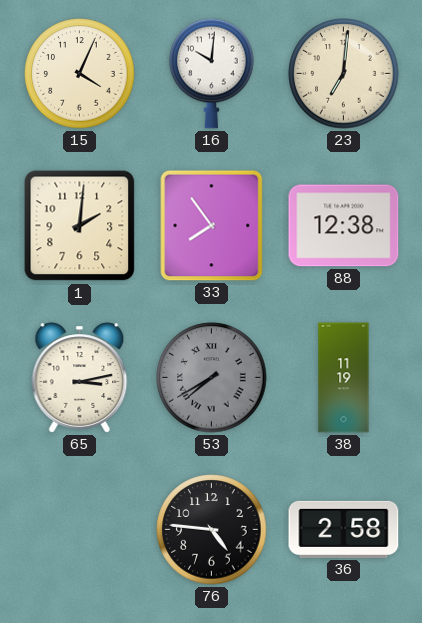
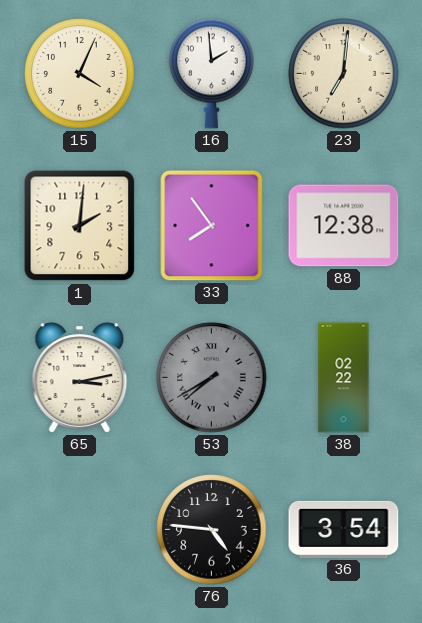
16: 10:01 -> 1:59
38: 11:19 -> 02:22
36: 2:58 -> 3:54
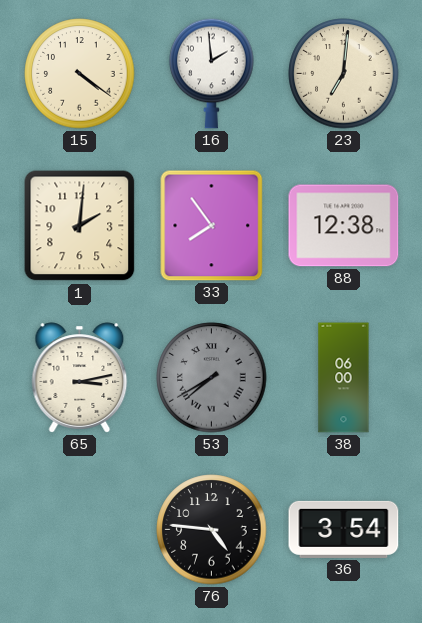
15: 4:04 -> 4:21
38: 02:22 -> 06:00
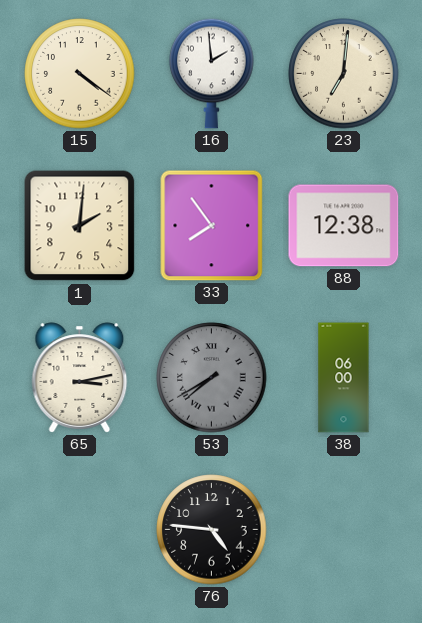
36: 3:54 -> none
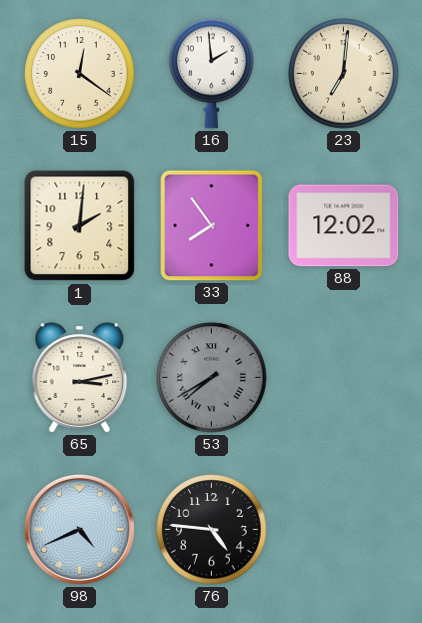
15: 4:21 -> 12:21
88: 12:38 -> 12:02
38: 06:00 -> none
98: none -> 4:41
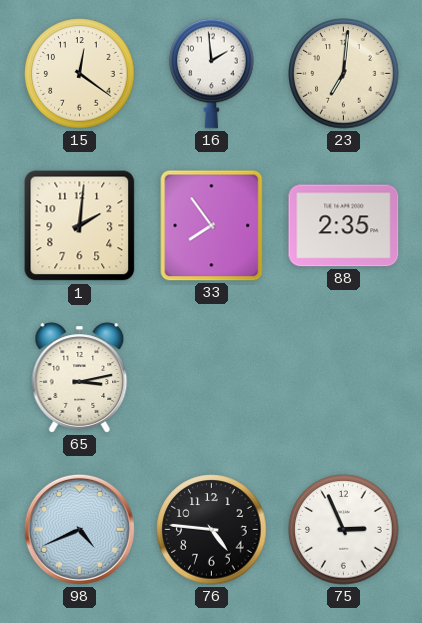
88: 12:02 -> 2:35
53: 7:40 -> none
75: none -> 2:56
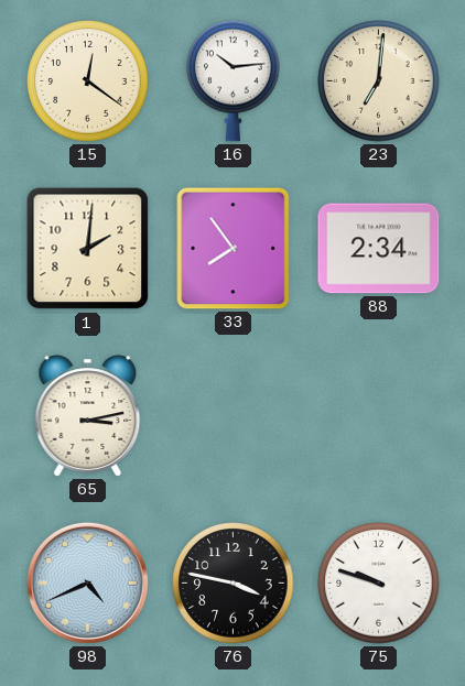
16: 1:59 -> 10:14
88: 2:35 -> 2:34
76: 4:46 -> 3:47
75: 2:56 -> 9:48
